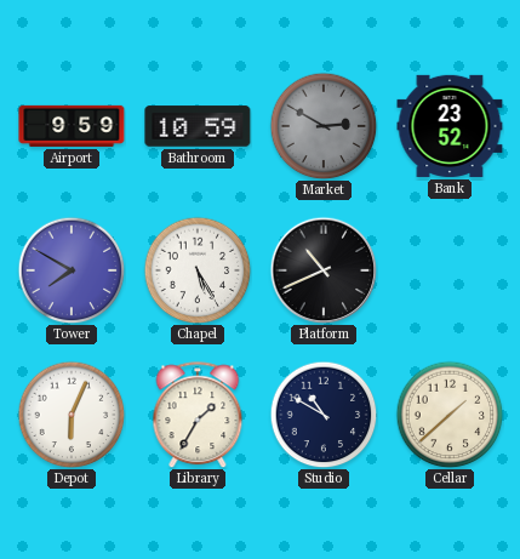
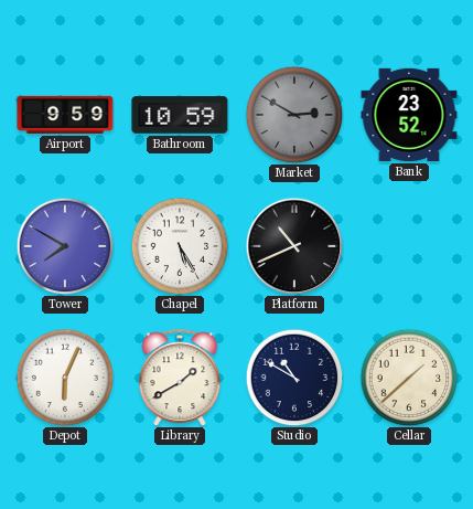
Library: 1:35 -> 1:40
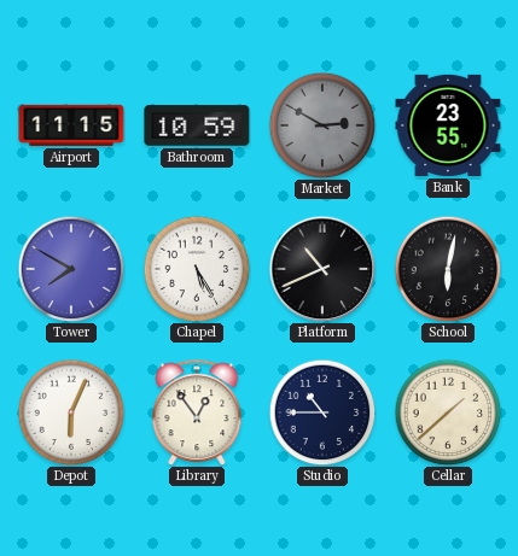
Airport: 9:59 -> 11:15
Bank: 23:52 -> 23:55
School: none -> 6:02
Library: 1:40 -> 12:54
Studio: 10:50 -> 10:45
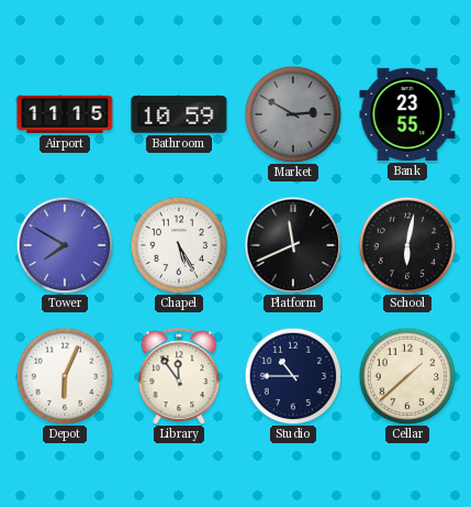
Platform: 10:41 -> 11:41
Library: 12:54 -> 11:54
